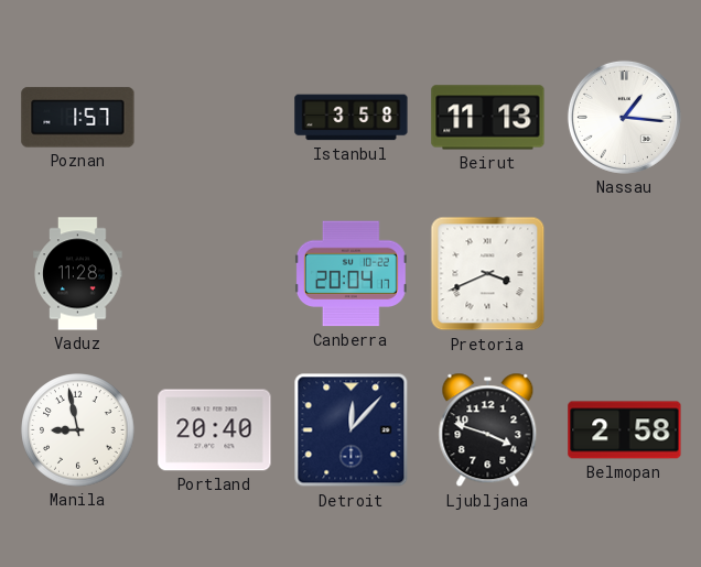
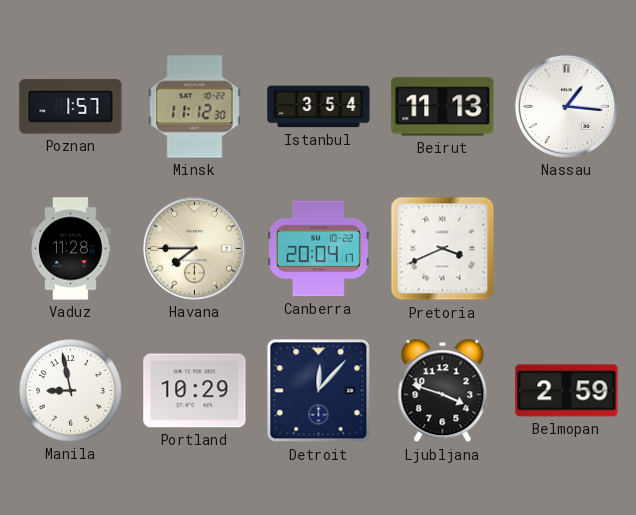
Minsk: none -> 11:12
Istanbul: 3:58 -> 3:54
Havana: none -> 7:45
Portland: 20:40 -> 10:29
Belmopan: 2:58 -> 2:59
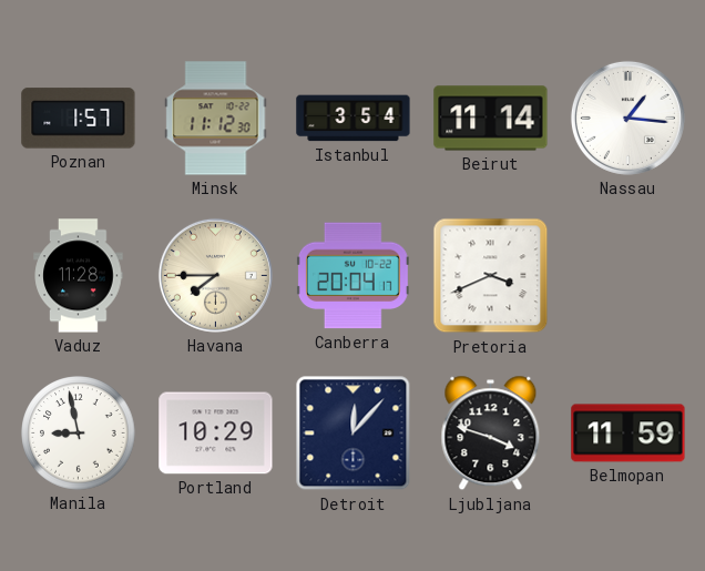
Beirut: 11:13 -> 11:14
Belmopan: 2:59 -> 11:59
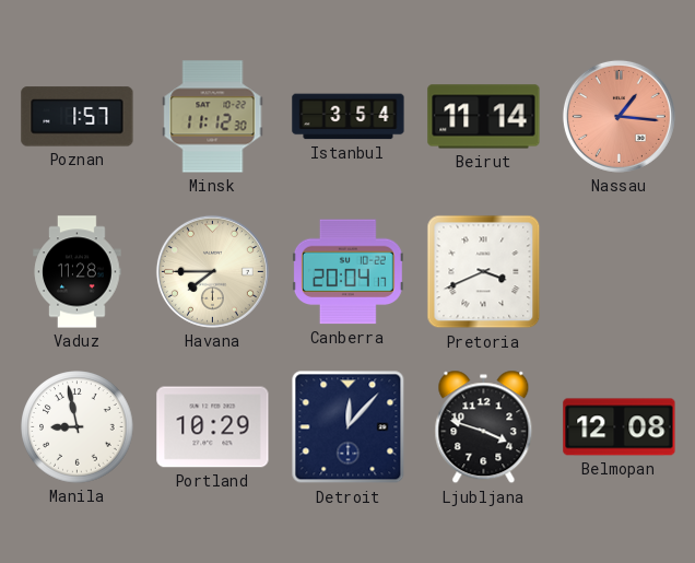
Nassau dial: white -> salmon
Belmopan: 11:59 -> 12:08
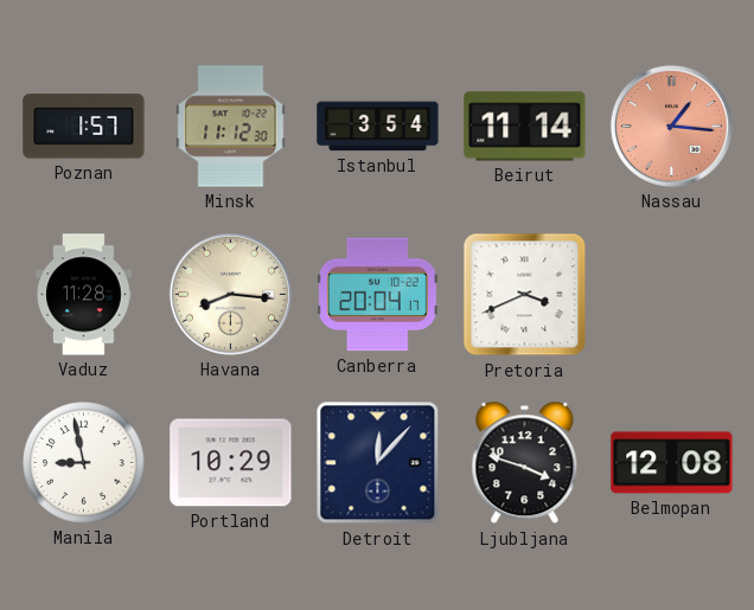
Havana: 7:45 -> 8:16
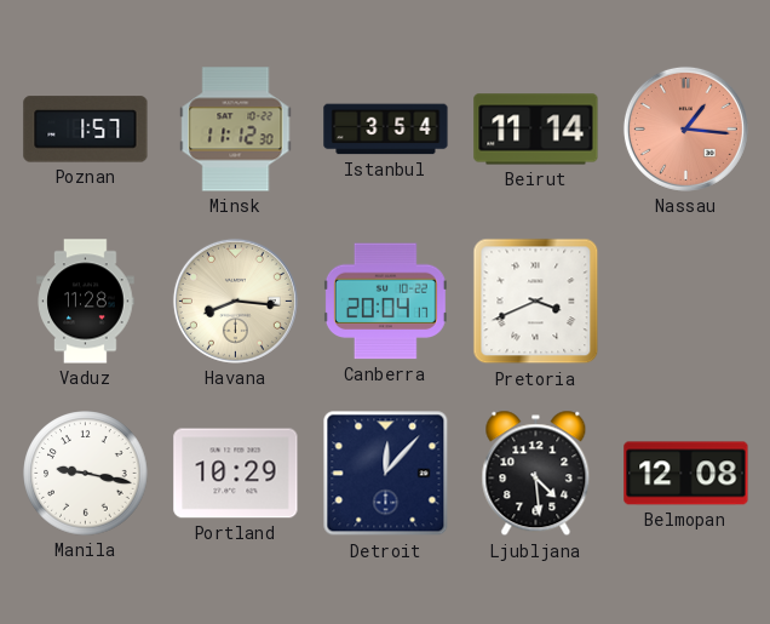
Manila: 8:58 -> 9:17
Ljubljana: 3:48 -> 4:29
